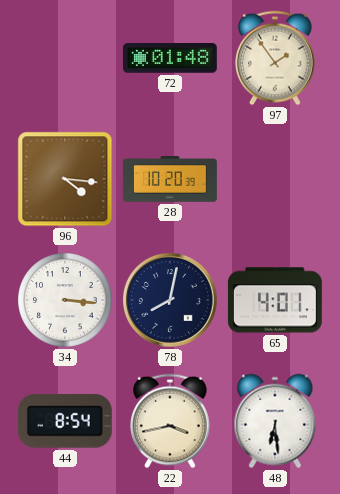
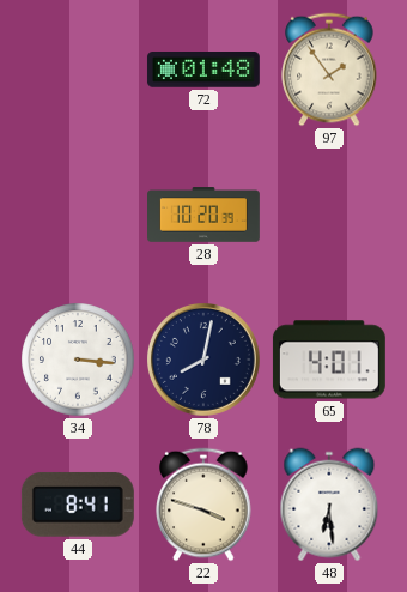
96: 4:16 -> none
44: 8:54 -> 8:41
22: 3:43 -> 3:48
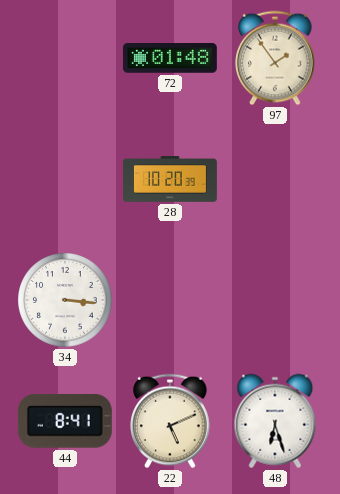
78: 8:02 -> none
65: 4:01 -> none
22: 3:48 -> 5:11
48: 6:29 -> 6:27
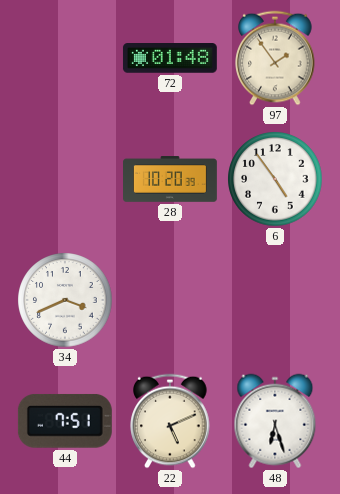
6: none -> 4:54
34: 3:16 -> 3:41
44: 8:41 -> 7:51
